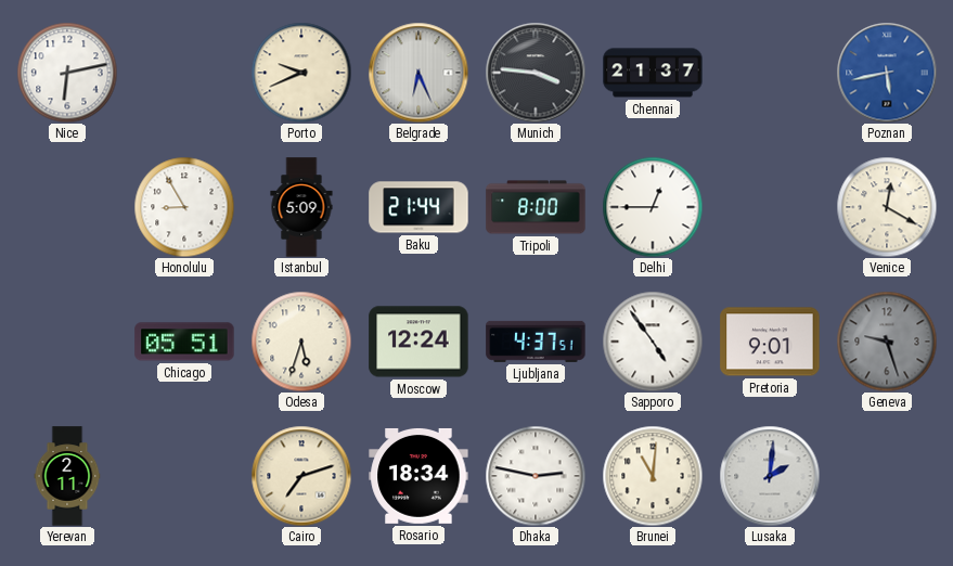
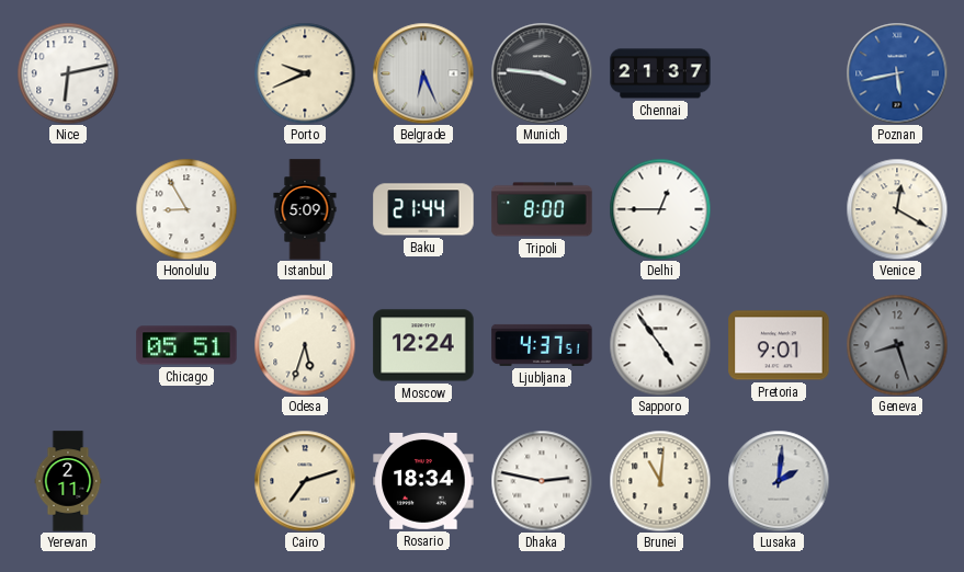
Geneva: 9:27 -> 8:27
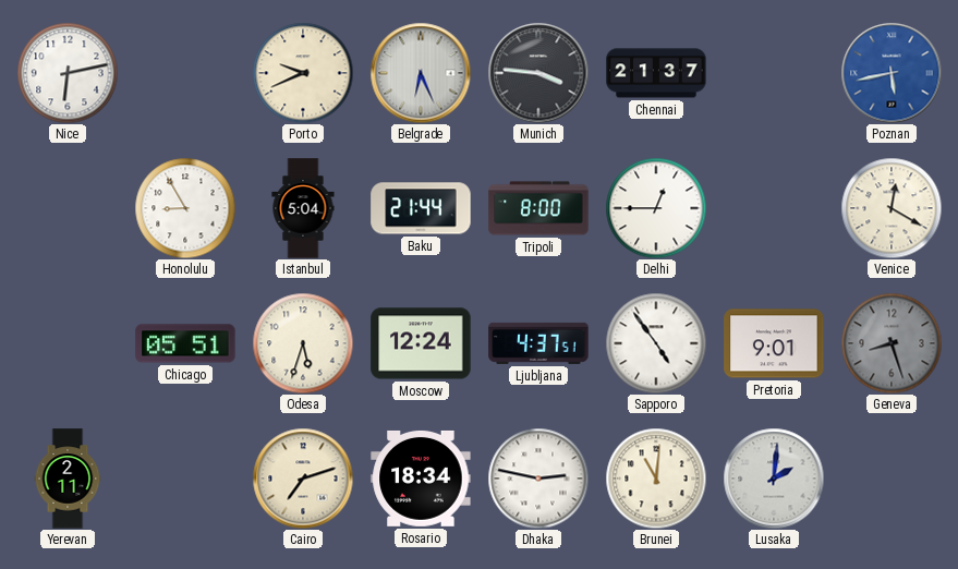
Istanbul: 5:09 -> 5:04
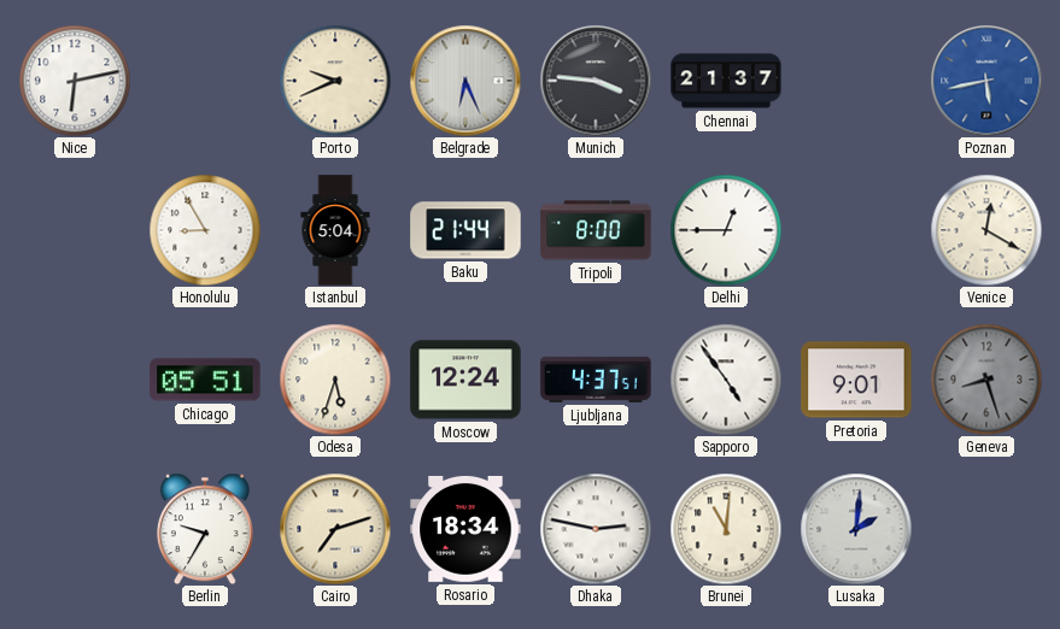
Yerevan: 2:11 -> none
Berlin: none -> 9:35
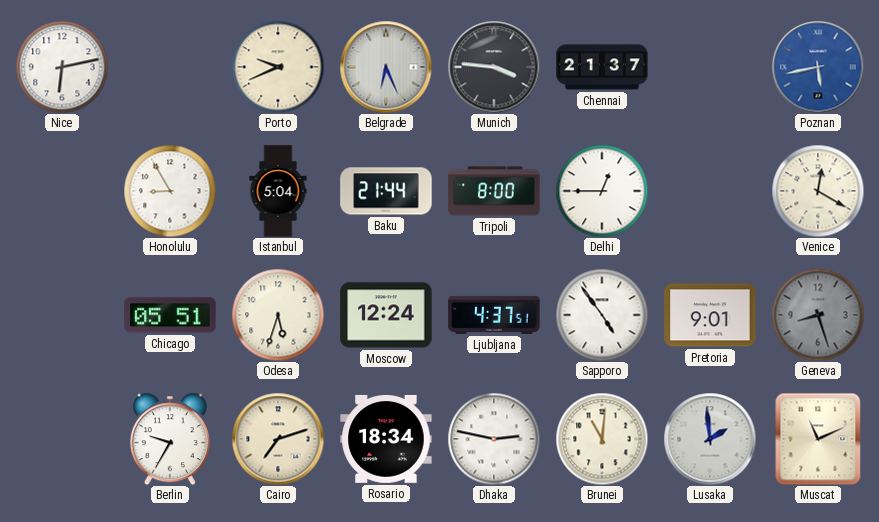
Lusaka: 2:01 -> 1:59
Muscat: none -> 11:11
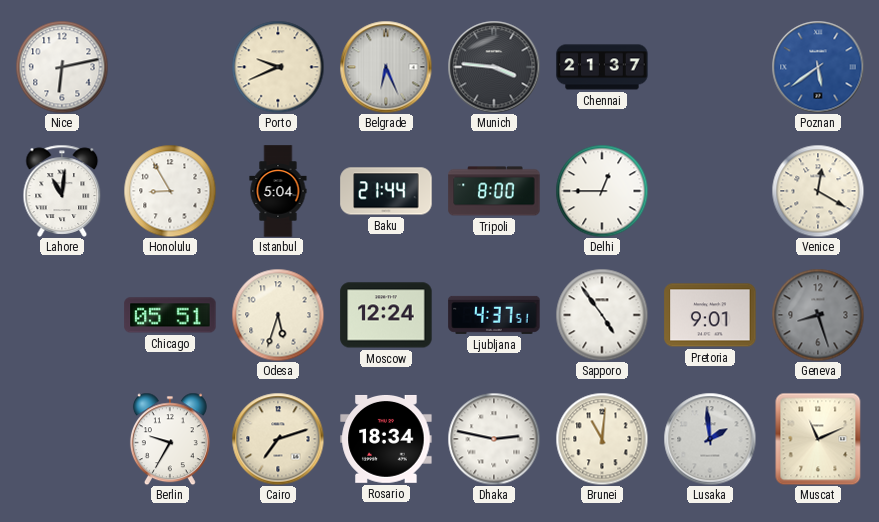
Poznan: 5:43 -> 5:39
Lahore: none -> 11:01
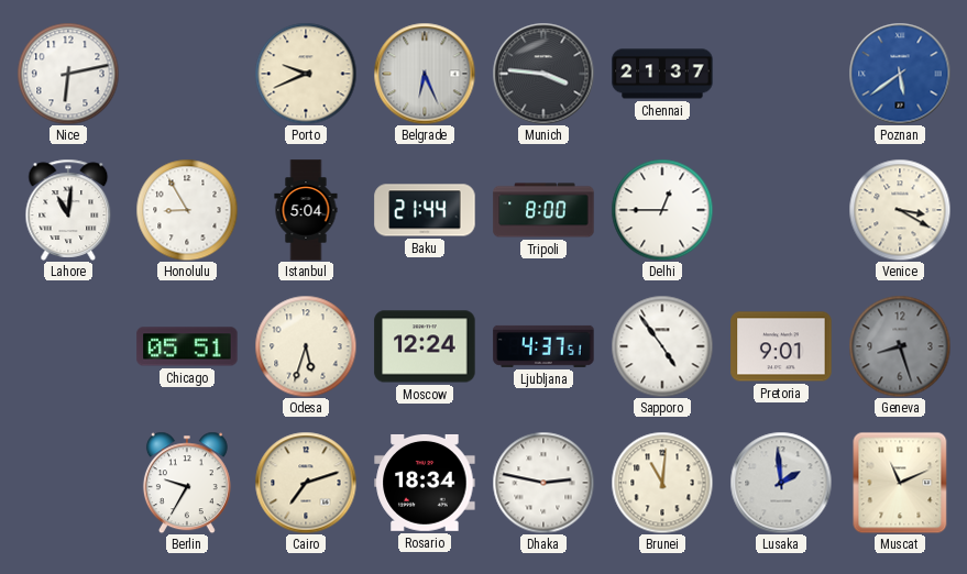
Venice: 12:20 -> 3:20
